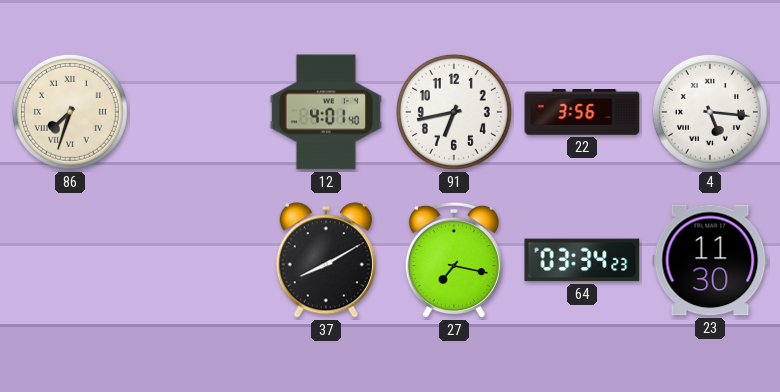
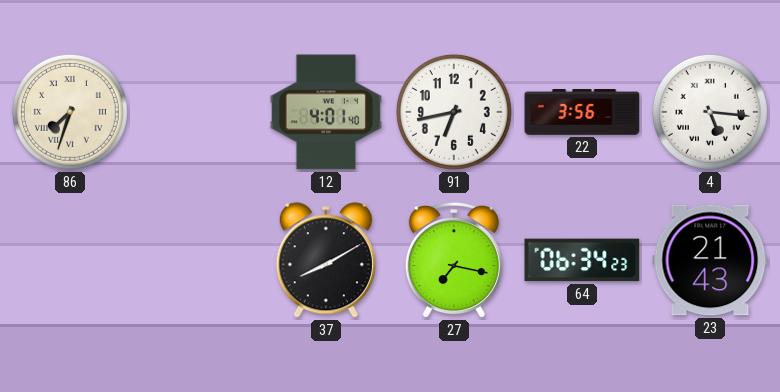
64: 03:34 -> 06:34
23: 11:30 -> 21:43
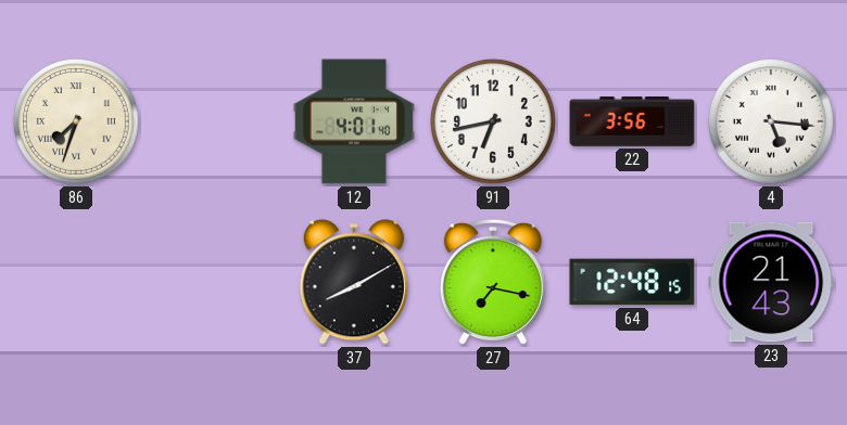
64: 06:34 -> 12:48
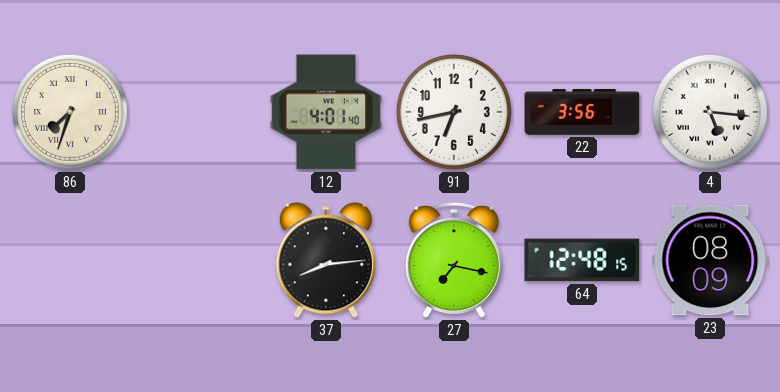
37: 8:10 -> 8:14
23: 21:43 -> 08:09
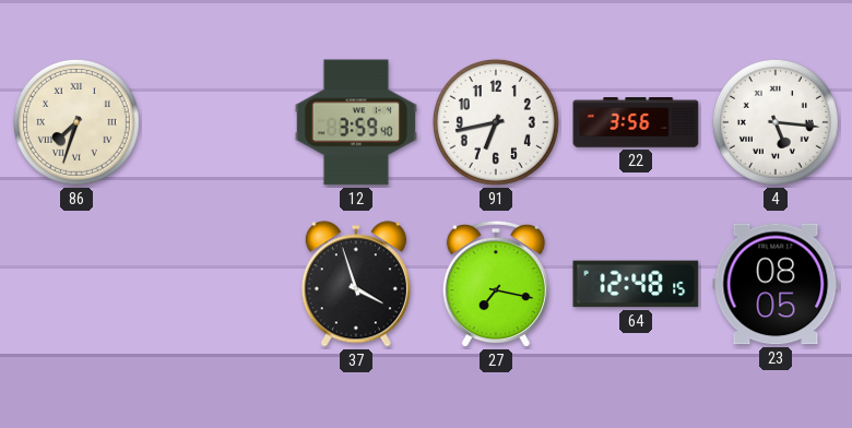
12: 4:01 -> 3:59
37: 8:14 -> 3:57
23: 08:09 -> 08:05
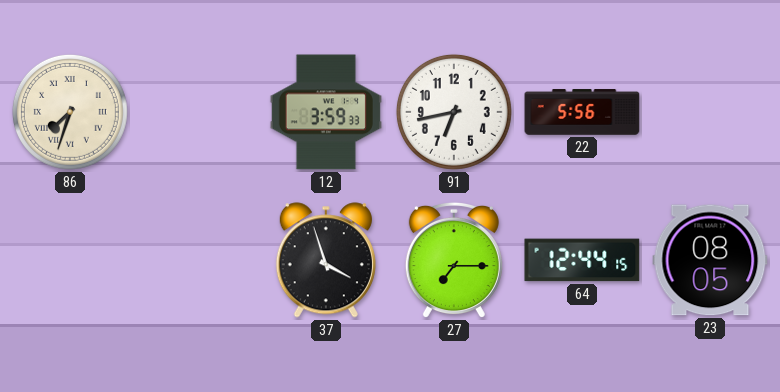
12: 3:59:40 -> 3:59:33
22: 3:56 -> 5:56
4: 5:16 -> none
27: 7:17 -> 7:15
64: 12:48 -> 12:44
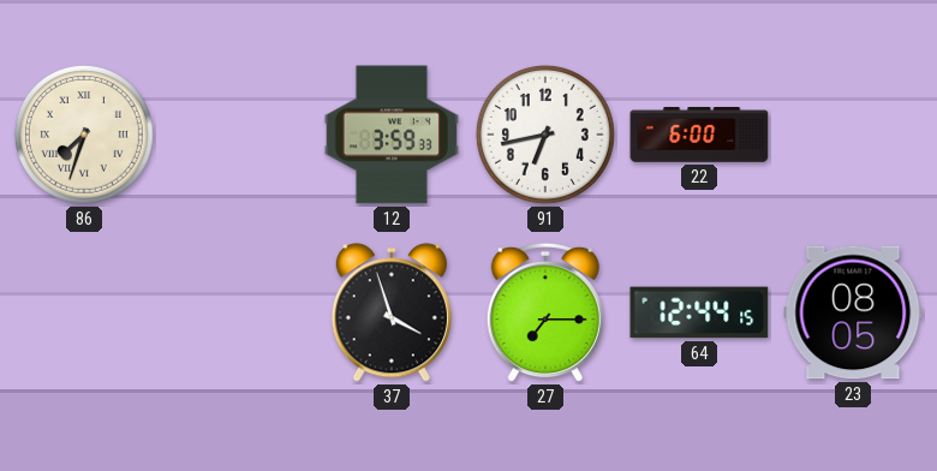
22: 5:56 -> 6:00
